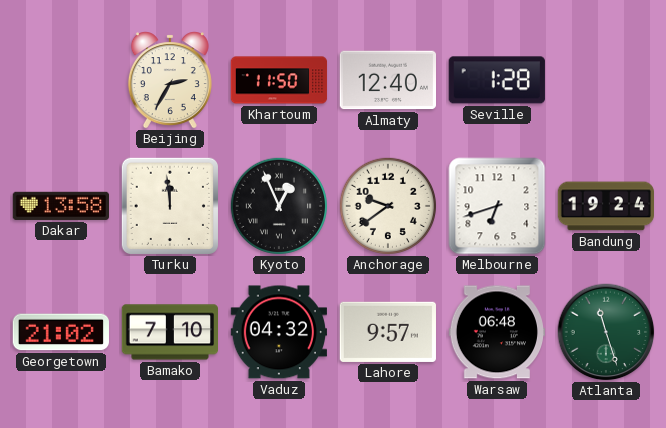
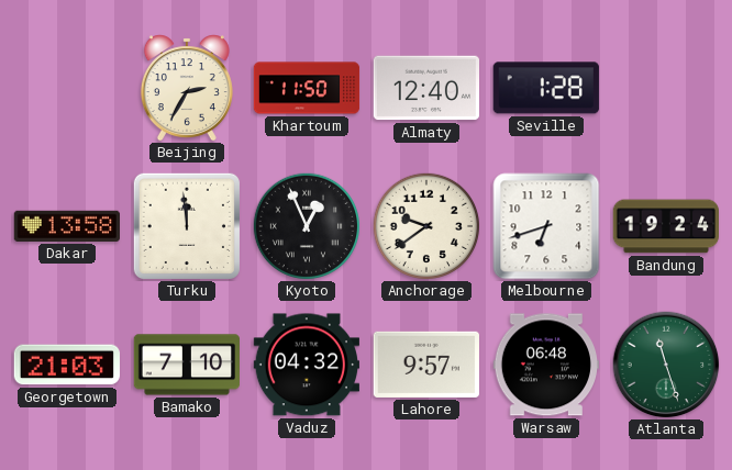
Georgetown: 21:02 -> 21:03
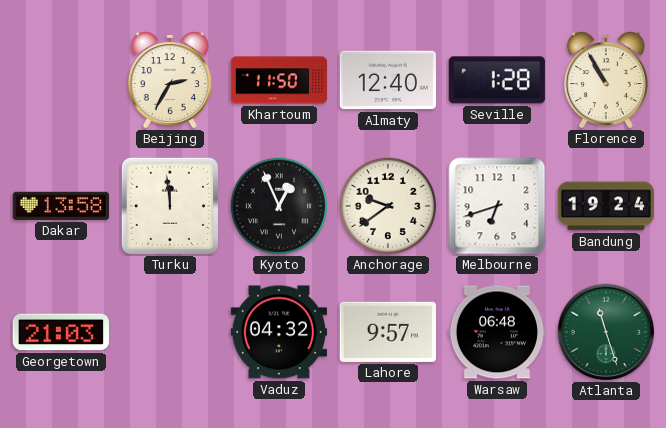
Florence: none -> 10:55
Bamako: 7:10 -> none
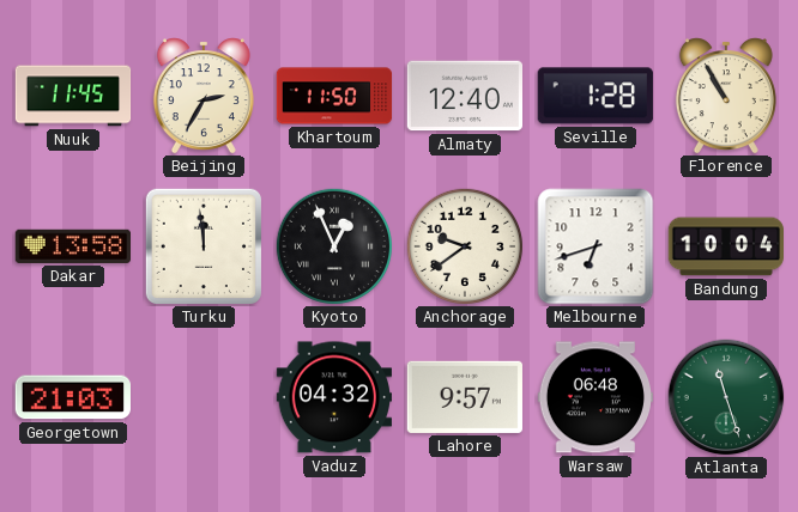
Nuuk: none -> 11:45
Bandung: 19:24 -> 10:04
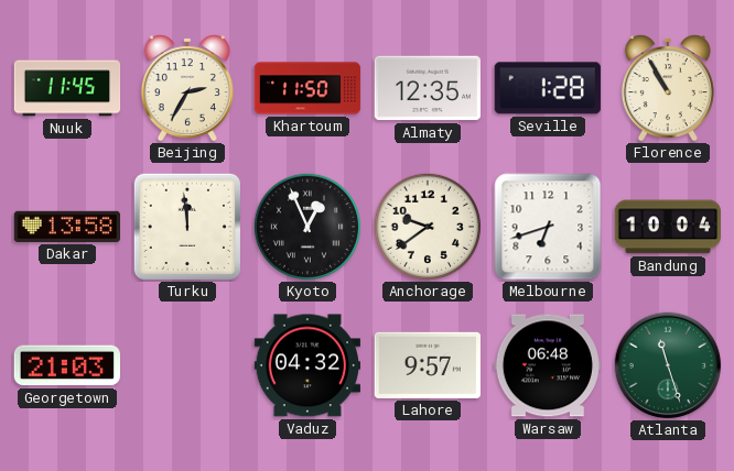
Almaty: 12:40 -> 12:35
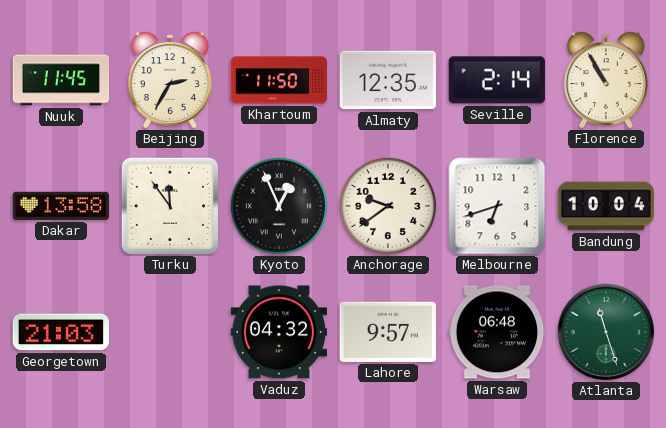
Seville: 1:28 -> 2:14
Turku: 11:59 -> 11:54
